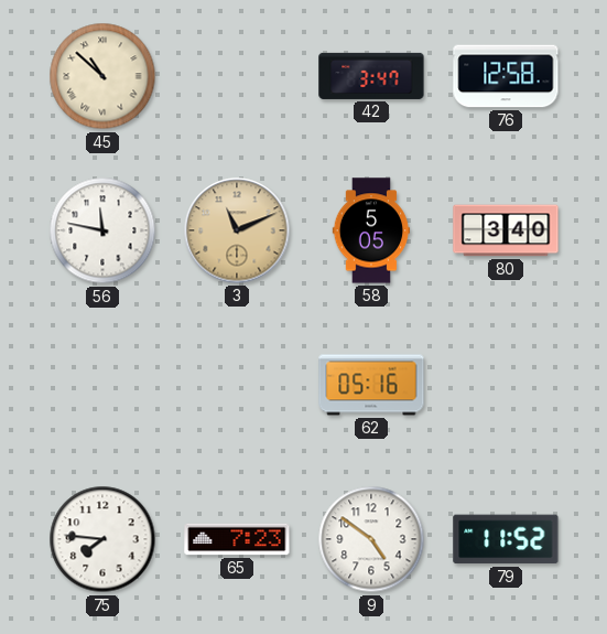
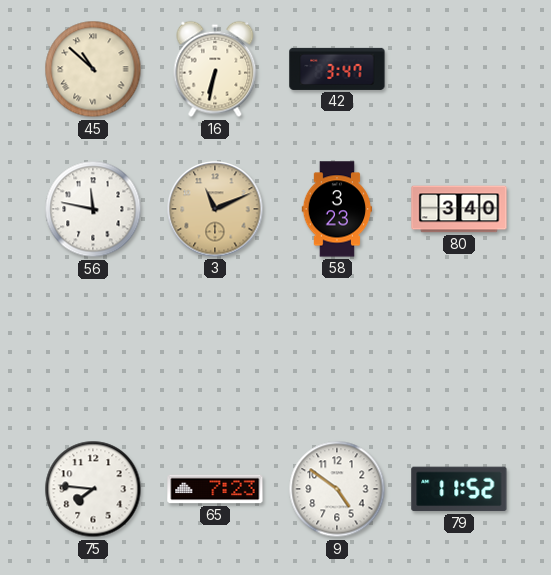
16: none -> 6:32
76: 12:58 -> none
58: 5:05 -> 3:23
62: 05:16 -> none
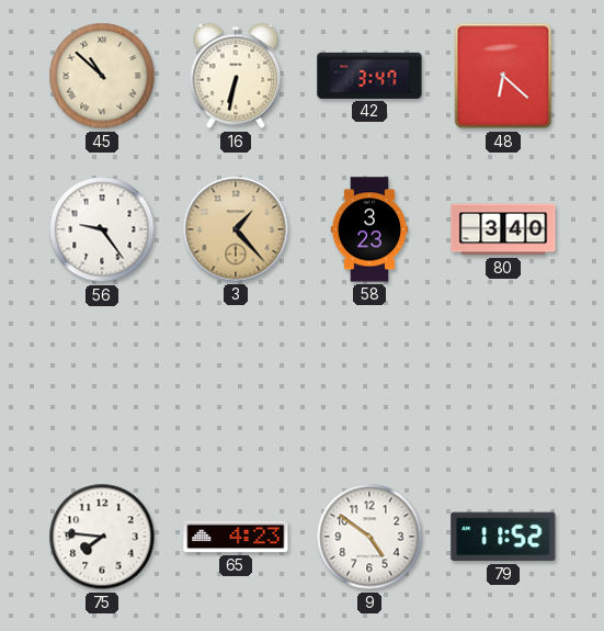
48: none -> 6:22
56: 11:47 -> 9:24
3: 11:11 -> 1:23
65: 7:23 -> 4:23
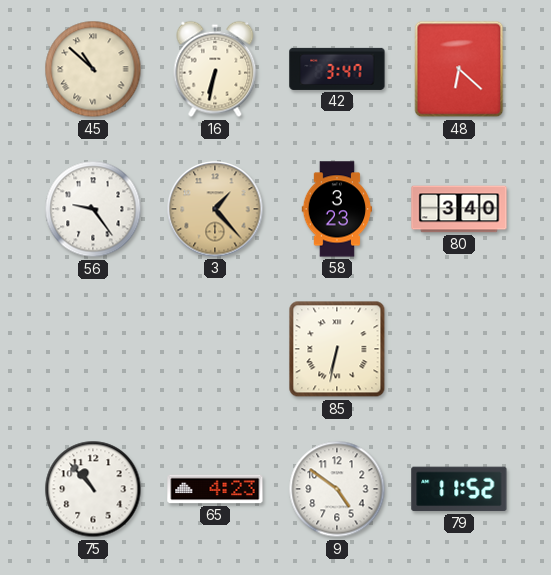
85: none -> 6:32
75: 7:46 -> 10:53
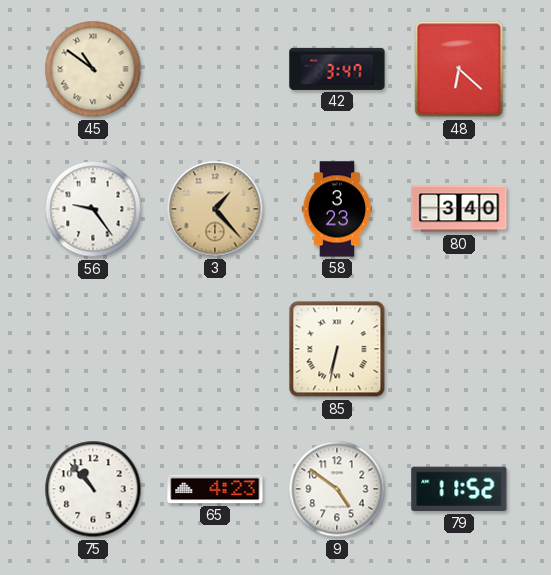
45: 10:52 -> 10:51
16: 6:32 -> none
